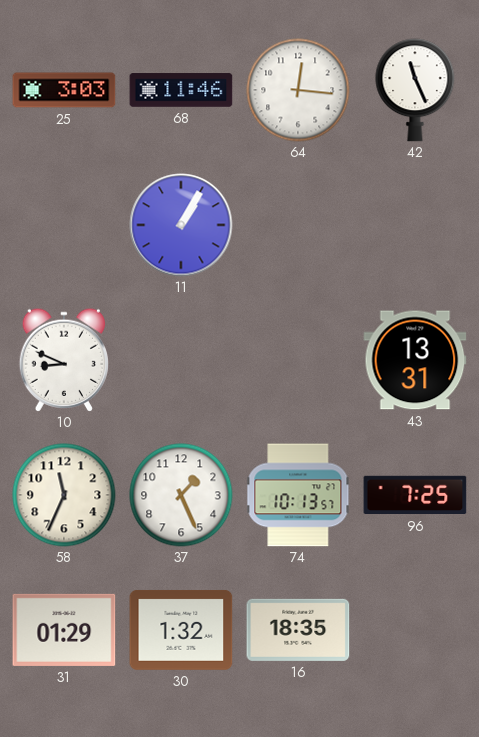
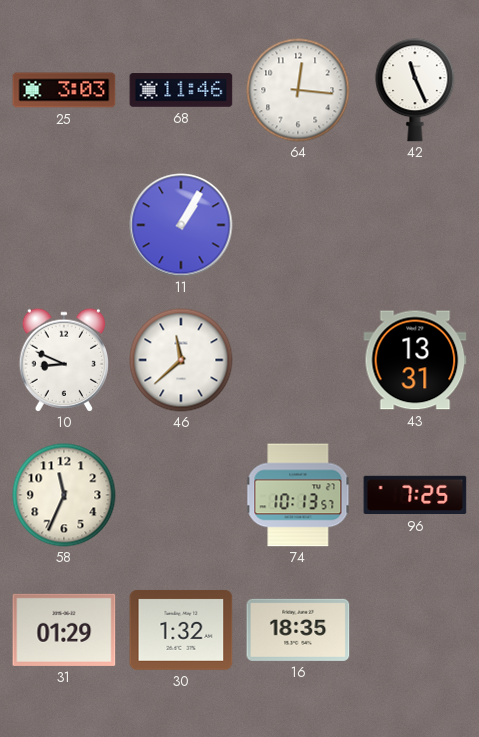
46: none -> 11:38
37: 1:26 -> none
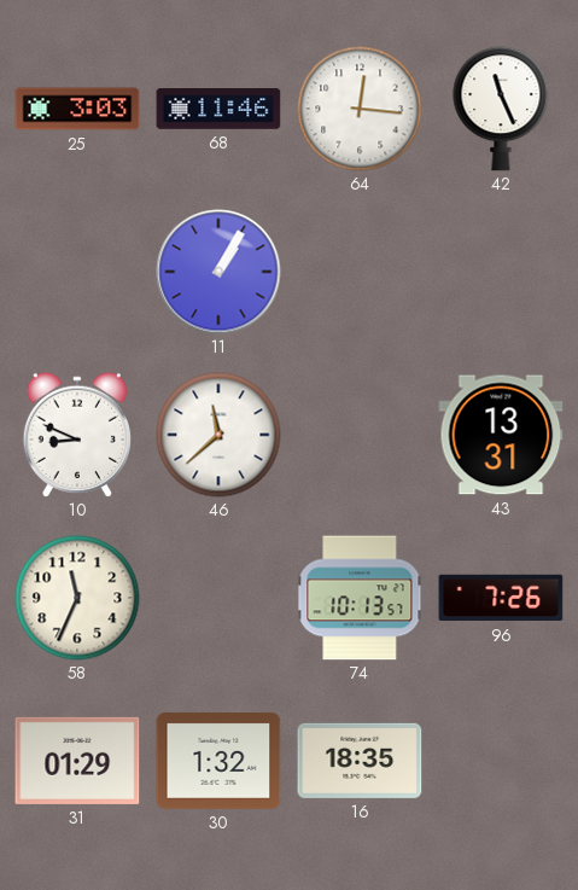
96: 7:25 -> 7:26
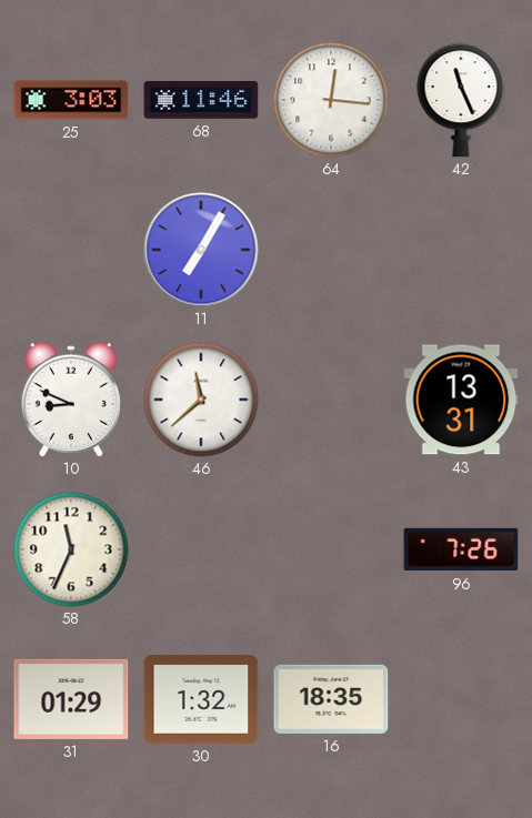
11: 1:05 -> 7:05
74: 10:13 -> none
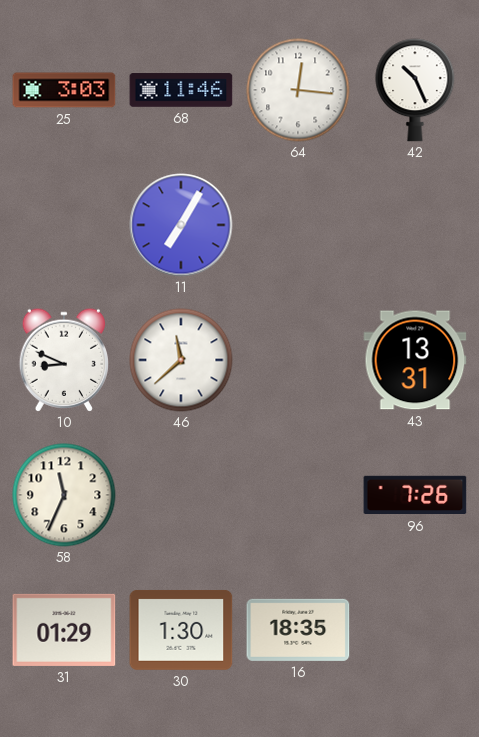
42: 11:26 -> 10:26
30: 1:32 -> 1:30
